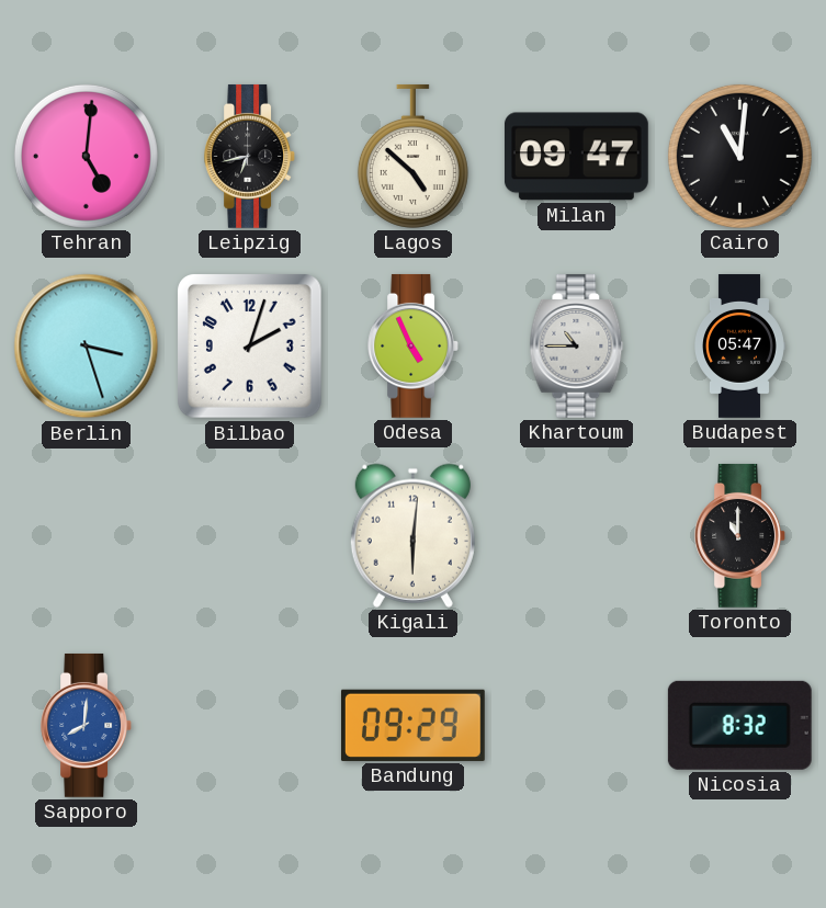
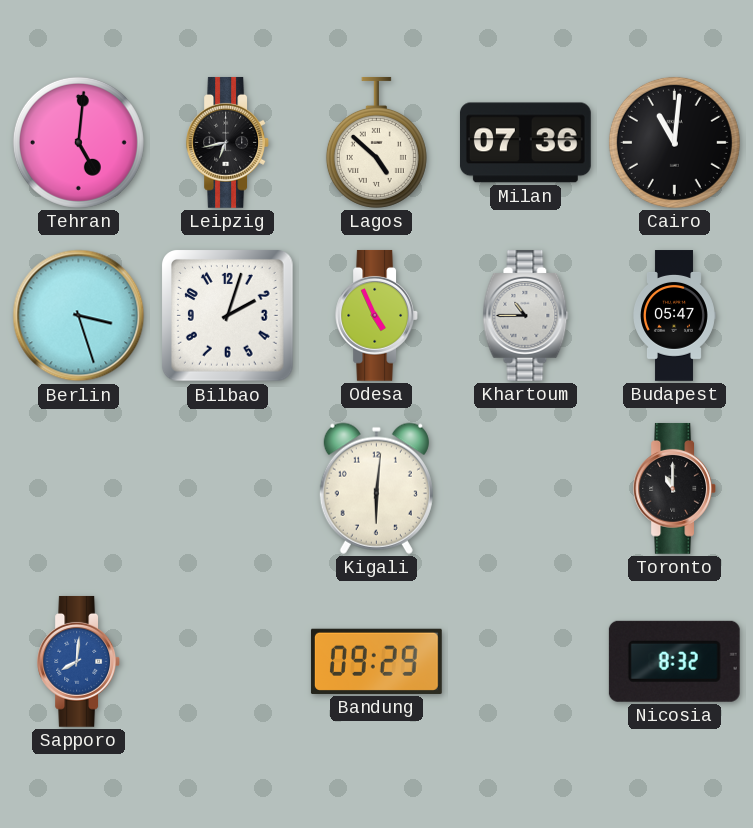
Milan: 09:47 -> 07:36
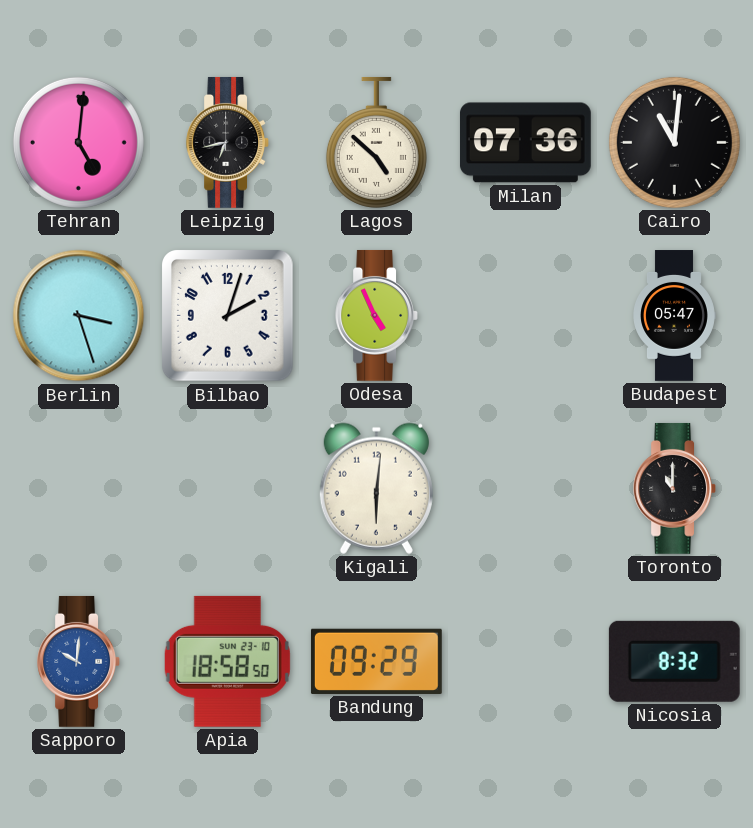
Khartoum: 10:45 -> none
Sapporo: 8:01 -> 10:01
Apia: none -> 18:58
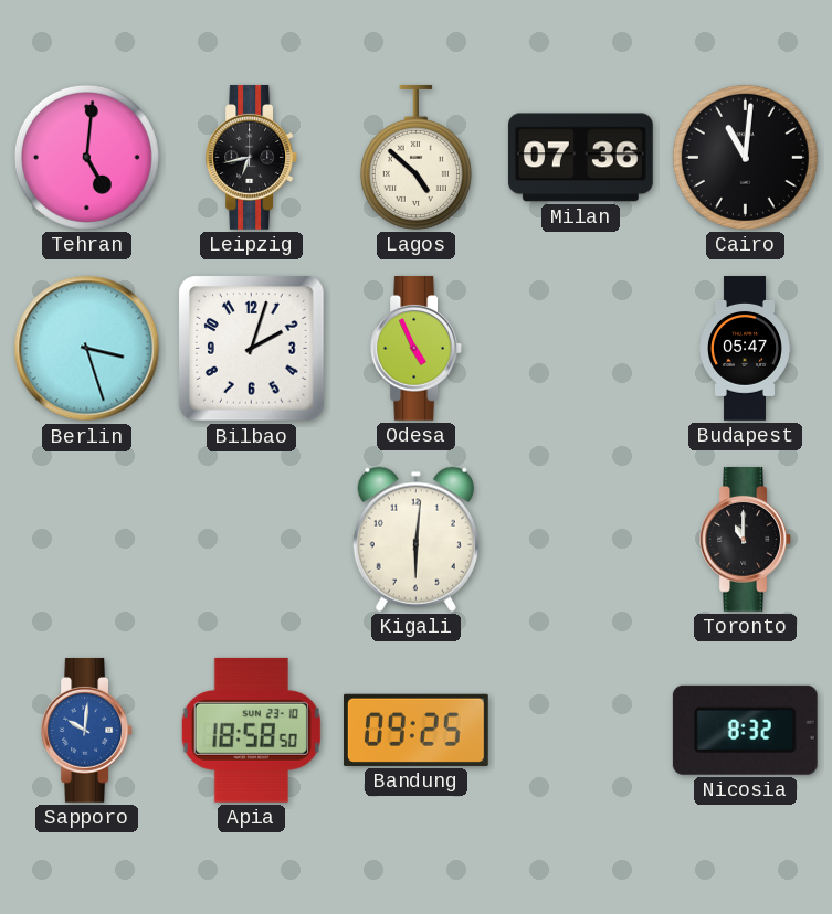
Bandung: 09:29 -> 09:25
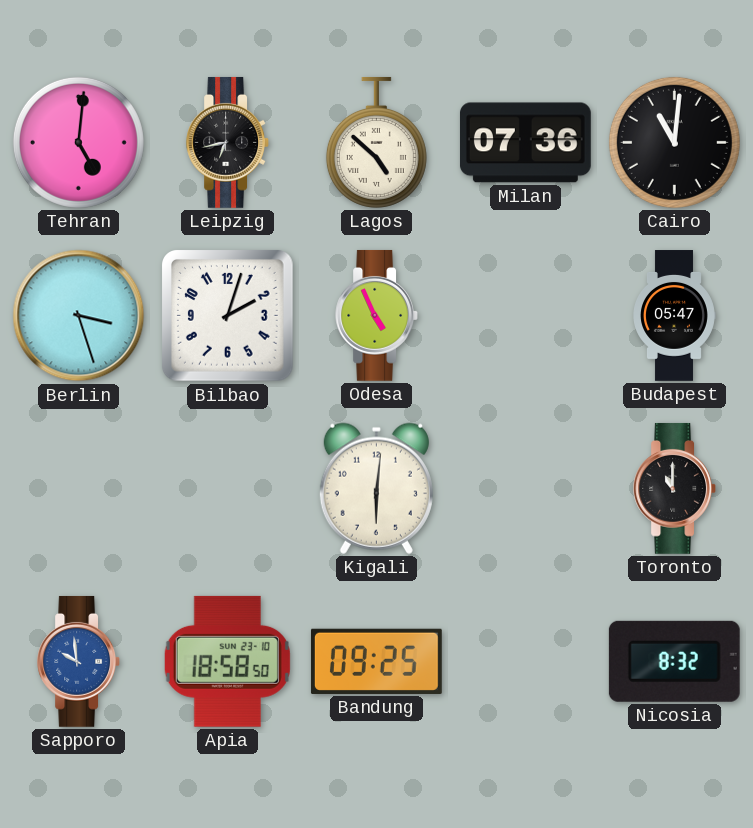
Sapporo: 10:01 -> 9:59
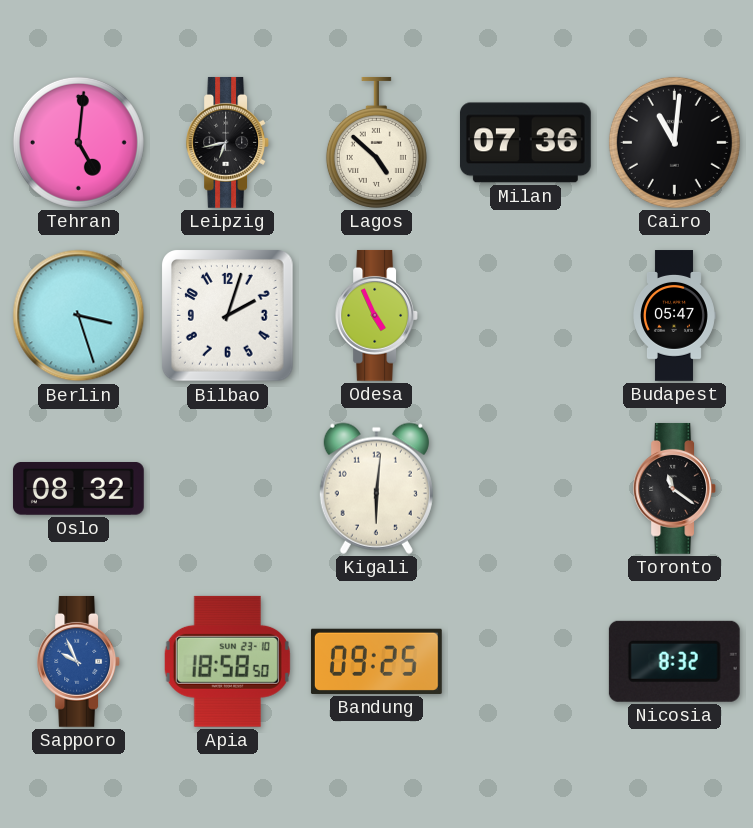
Oslo: none -> 08:32
Toronto: 11:00 -> 11:21
Sapporo: 9:59 -> 9:56
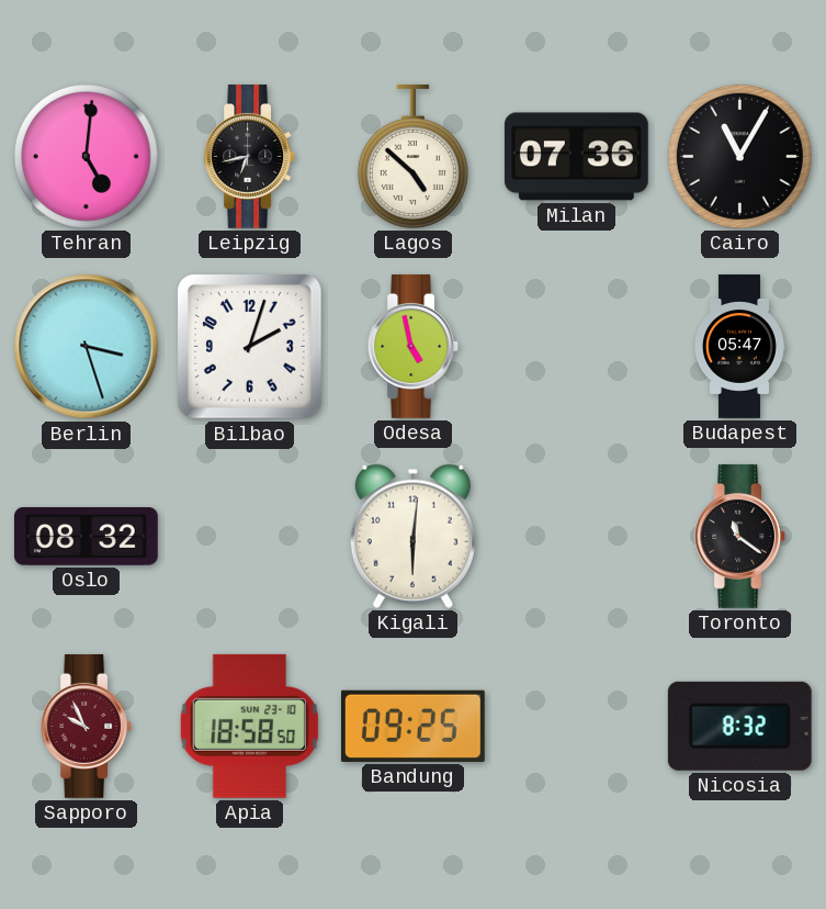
Cairo: 11:01 -> 11:05
Odesa: 4:56 -> 4:58
Sapporo dial: blue -> burgundy
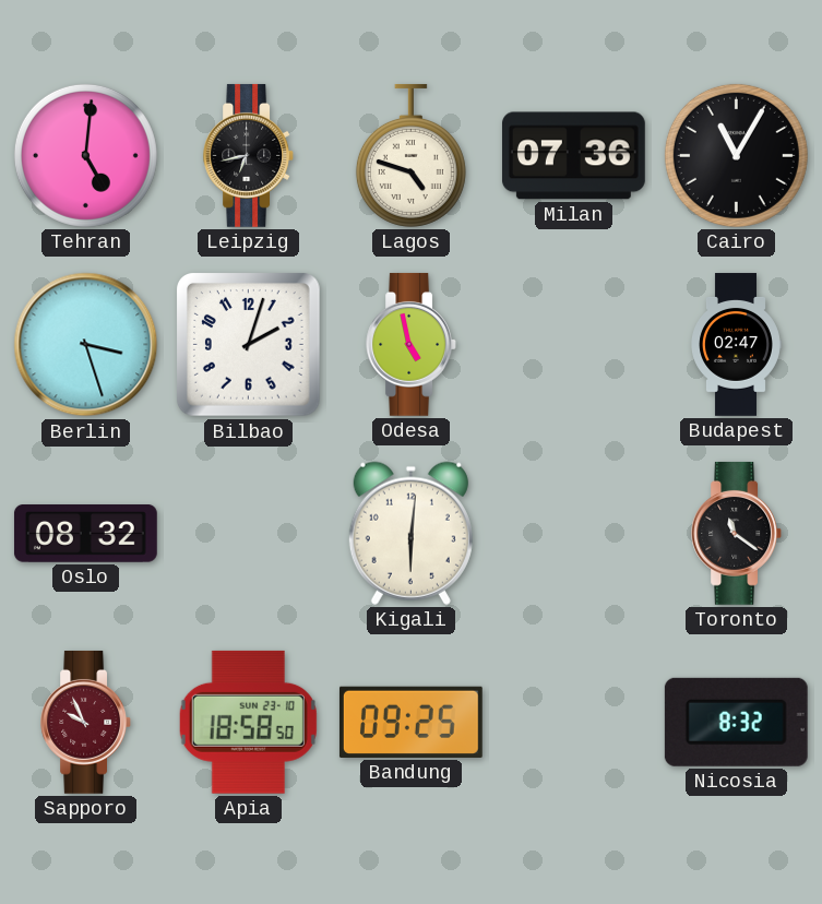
Lagos: 4:52 -> 4:48
Budapest: 05:47 -> 02:47
